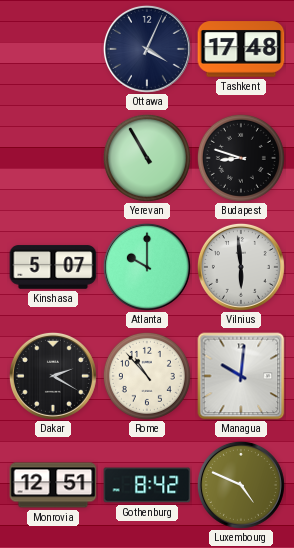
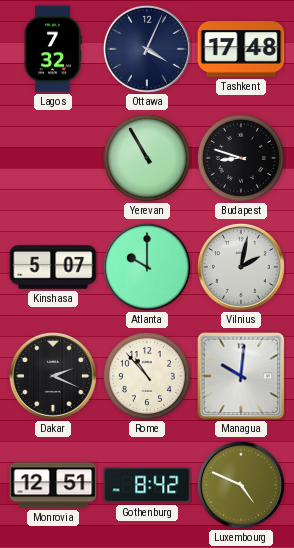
Lagos: none -> 7:32
Vilnius: 5:59 -> 2:02
Dakar: 2:20 -> 2:19
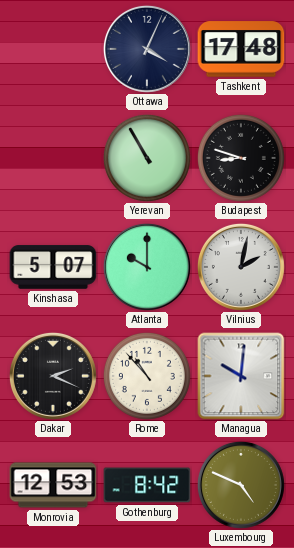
Lagos: 7:32 -> none
Monrovia: 12:51 -> 12:53
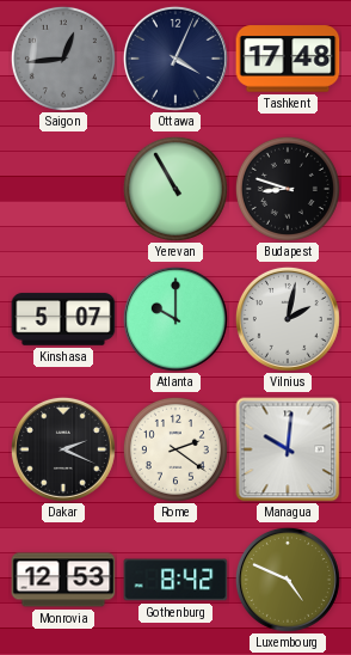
Saigon: none -> 12:44
Rome: 10:53 -> 2:21
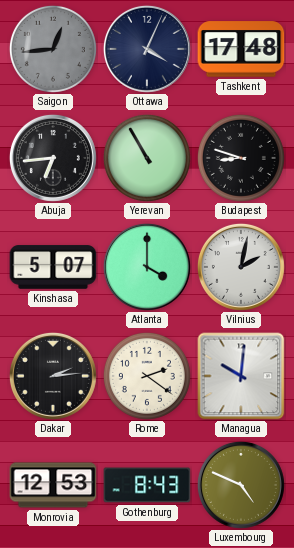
Abuja: none -> 6:44
Atlanta: 10:00 -> 4:00
Dakar: 2:19 -> 2:14
Gothenburg: 8:42 -> 8:43
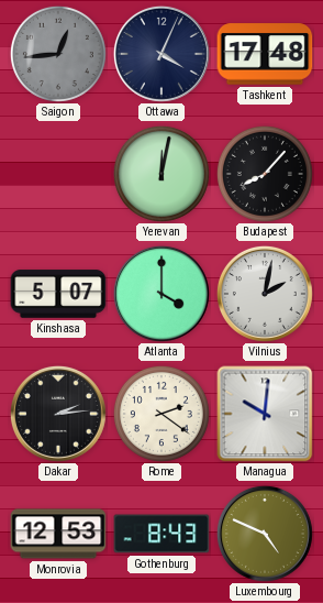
Abuja: 6:44 -> none
Yerevan: 10:55 -> 12:02
Budapest: 8:48 -> 8:07
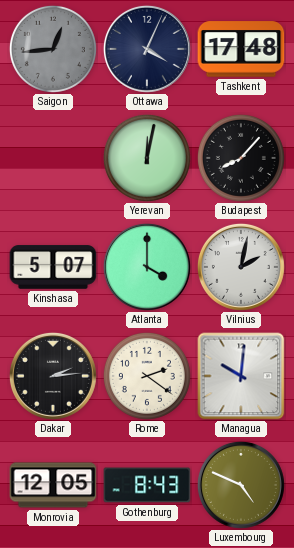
Monrovia: 12:53 -> 12:05
